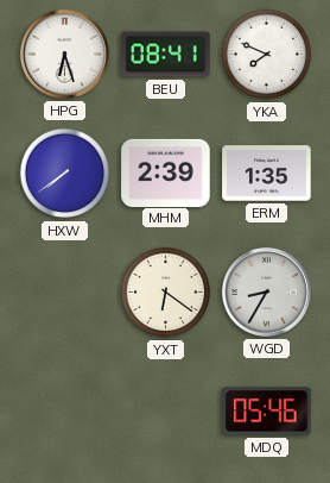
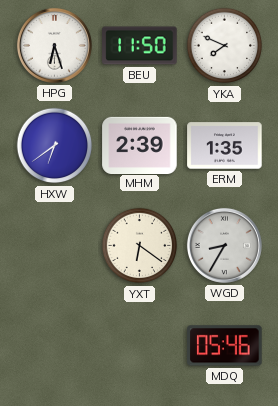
BEU: 08:41 -> 11:50
HXW: 7:39 -> 6:39
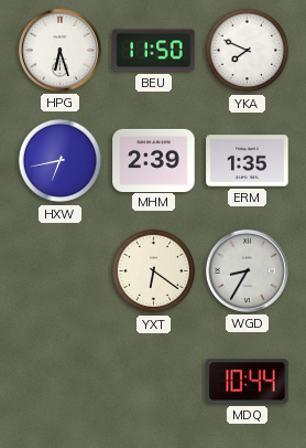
HXW: 6:39 -> 6:43
MDQ: 05:46 -> 10:44
